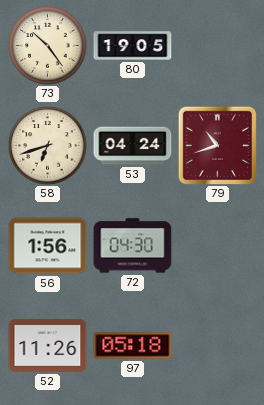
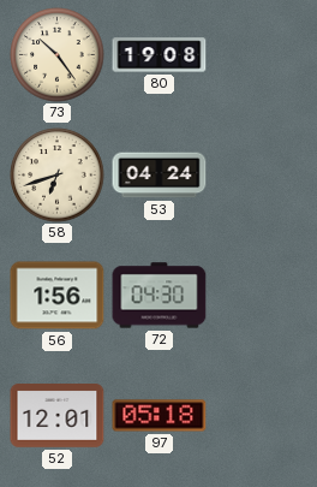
80: 19:05 -> 19:08
79: 10:42 -> none
52: 11:26 -> 12:01
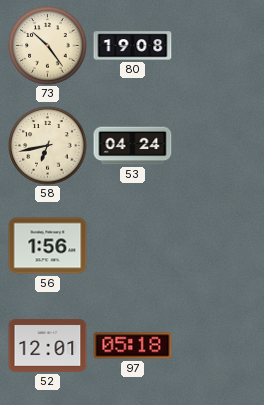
58: 6:42 -> 6:43
72: 04:30 -> none
